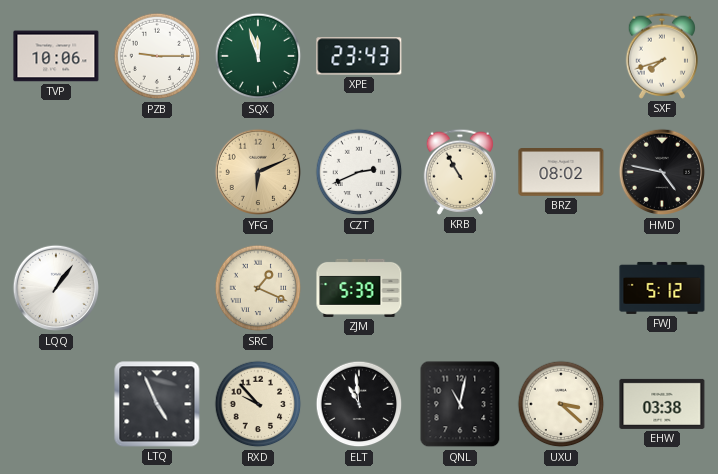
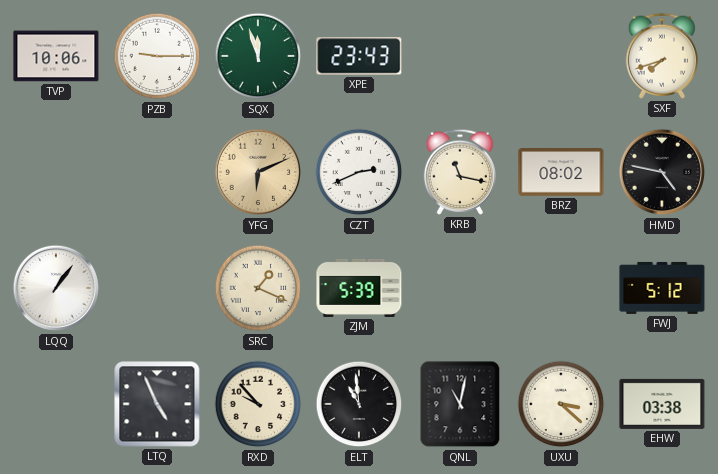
KRB: 10:55 -> 11:17
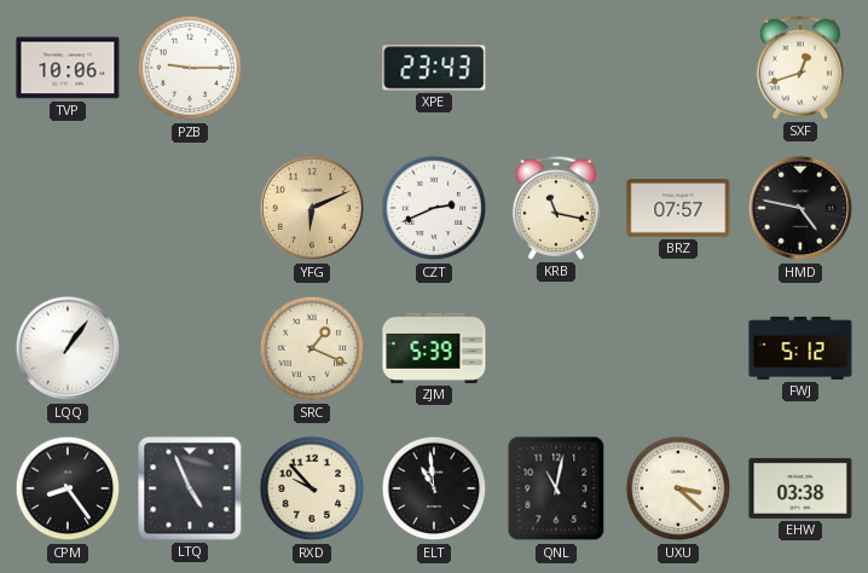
SQX: 11:57 -> none
SXF: 7:42 -> 12:42
BRZ: 08:02 -> 07:57
CPM: none -> 8:24
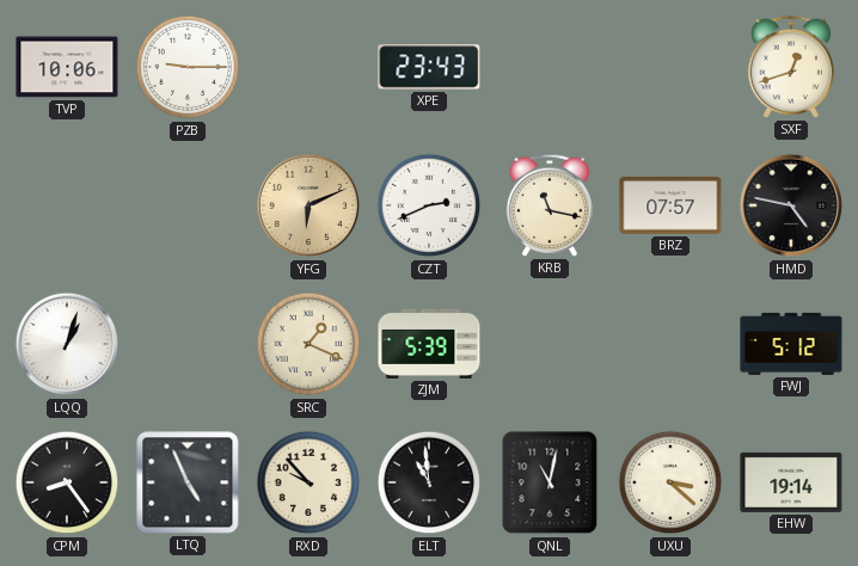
LQQ: 1:06 -> 1:03
EHW: 03:38 -> 19:14
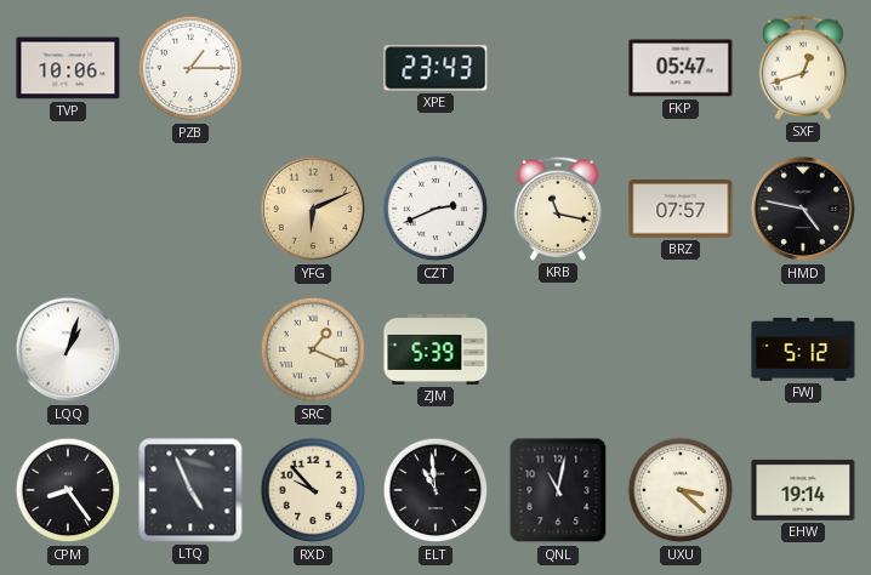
PZB: 9:15 -> 1:15
FKP: none -> 05:47
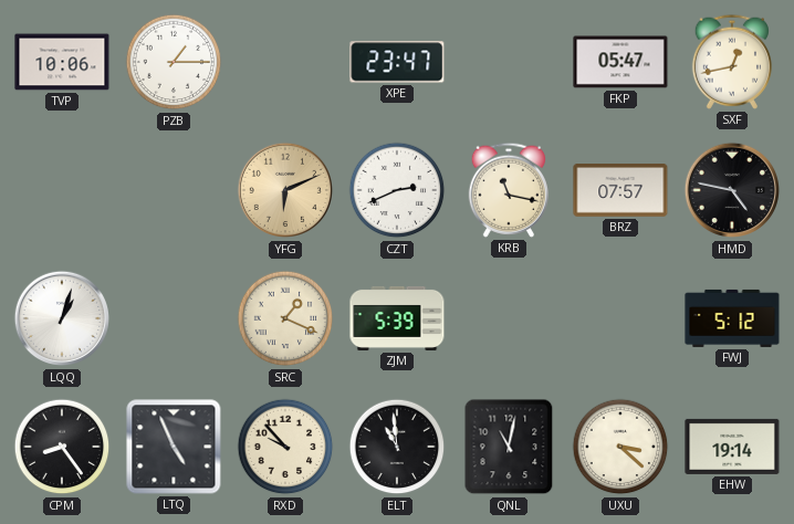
XPE: 23:43 -> 23:47
SXF: 12:42 -> 12:43
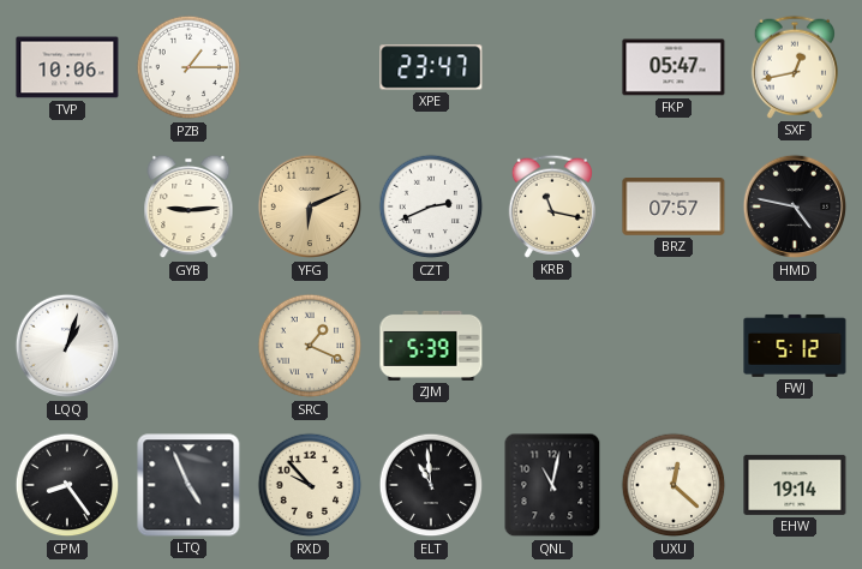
GYB: none -> 9:14
UXU: 3:22 -> 12:22
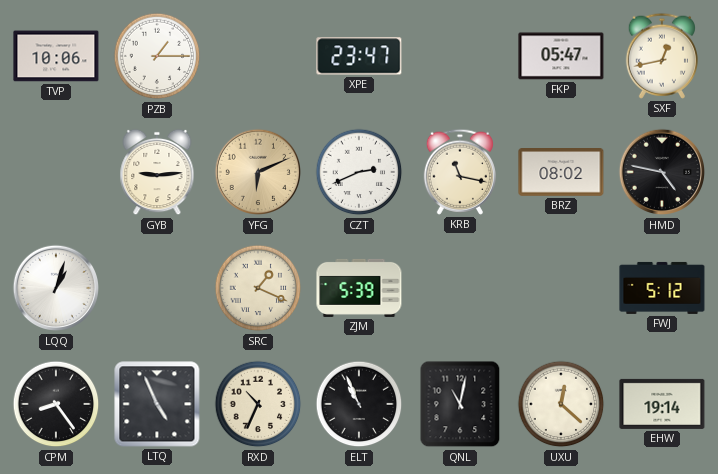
BRZ: 07:57 -> 08:02
RXD: 9:53 -> 10:34
ELT: 10:59 -> 10:56
